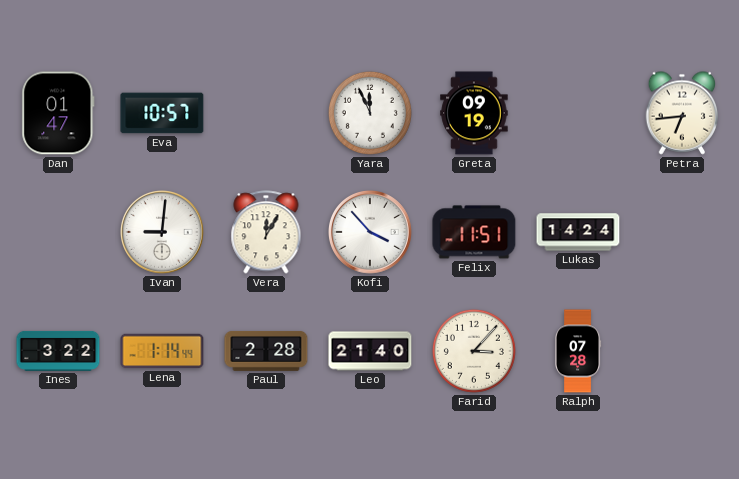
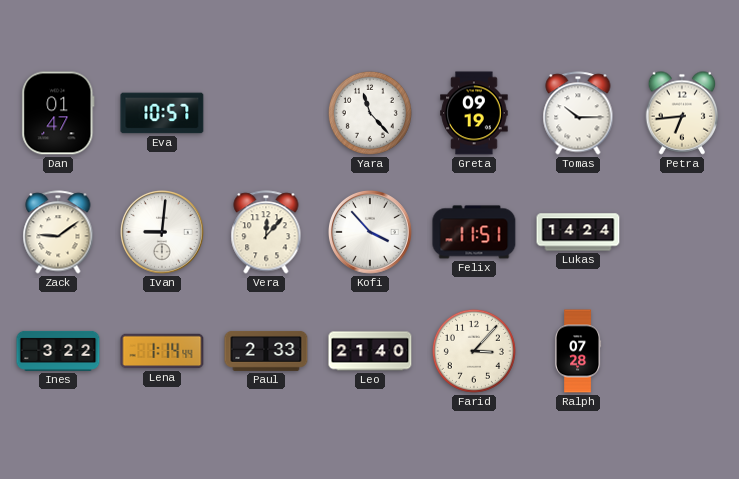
Yara: 11:56 -> 11:23
Tomas: none -> 10:15
Zack: none -> 9:09
Vera: 12:05 -> 12:07
Paul: 2:28 -> 2:33
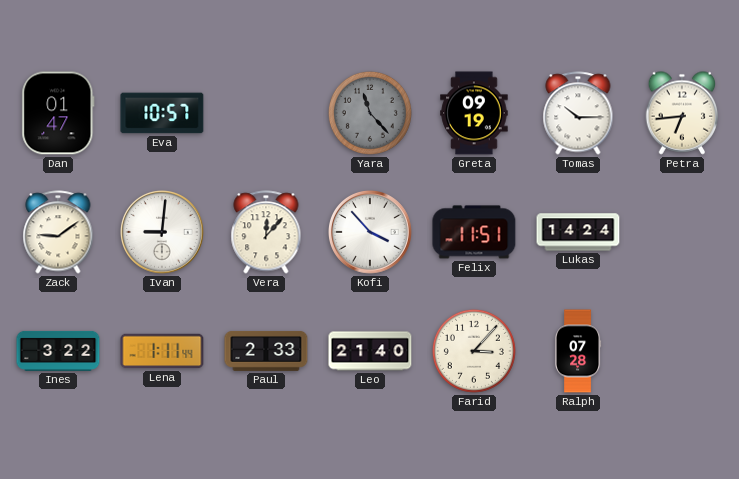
Yara dial: white -> grey
Lena: 1:14 -> 1:11
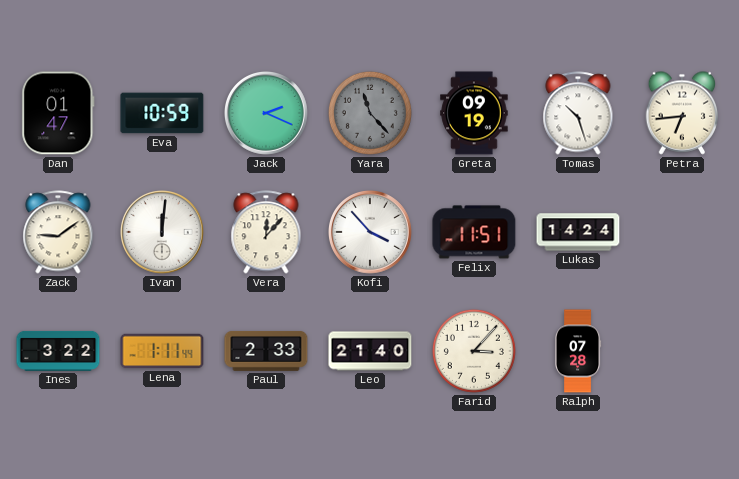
Eva: 10:57 -> 10:59
Jack: none -> 2:19
Tomas: 10:15 -> 10:27
Ivan: 9:01 -> 12:01
